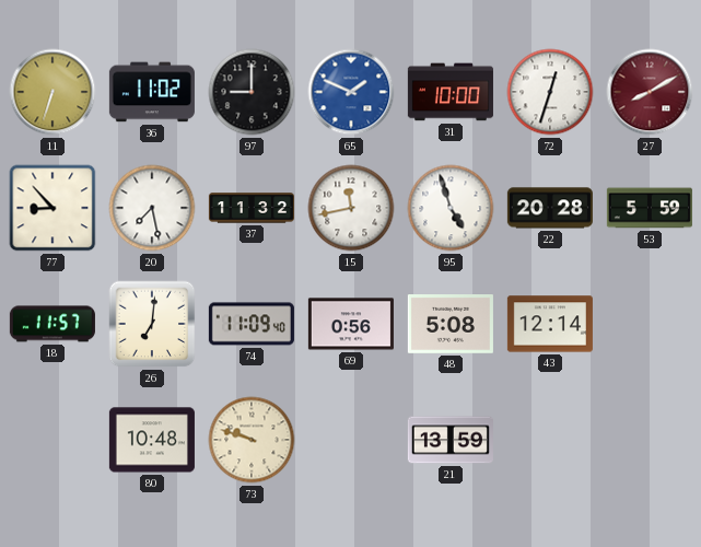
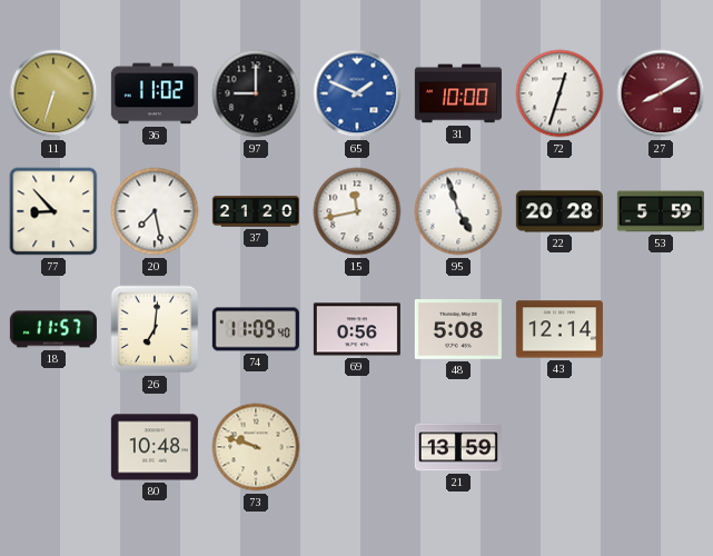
37: 11:32 -> 21:20
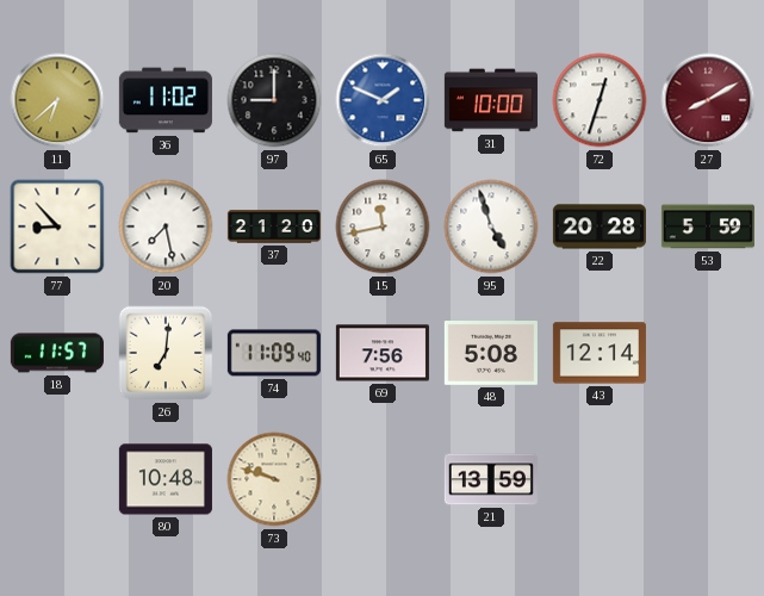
11: 6:33 -> 6:38
69: 0:56 -> 7:56
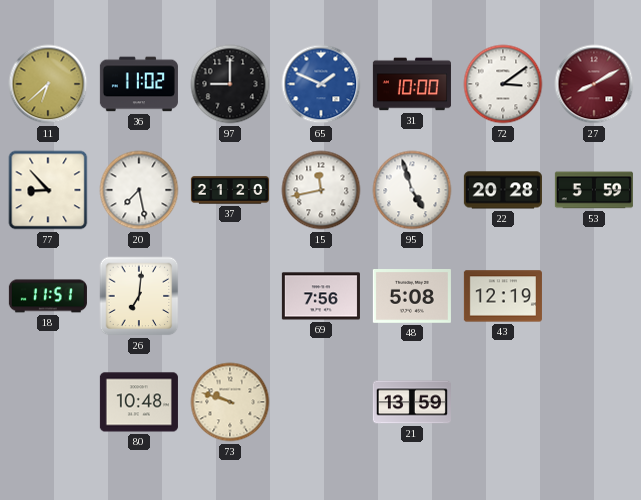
72: 12:33 -> 3:09
18: 11:57 -> 11:51
74: 11:09 -> none
43: 12:14 -> 12:19
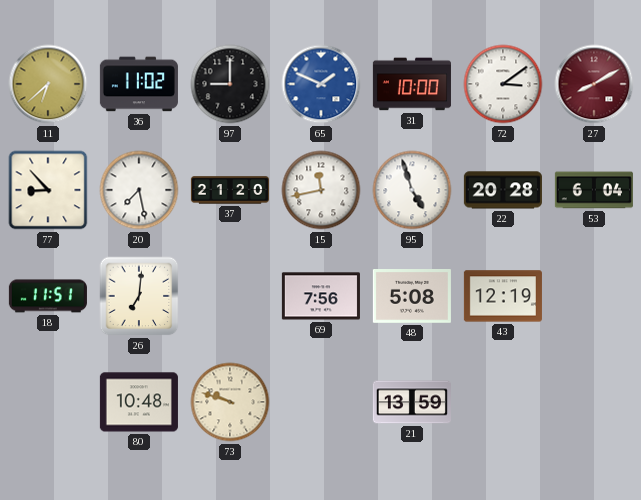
53: 5:59 -> 6:04
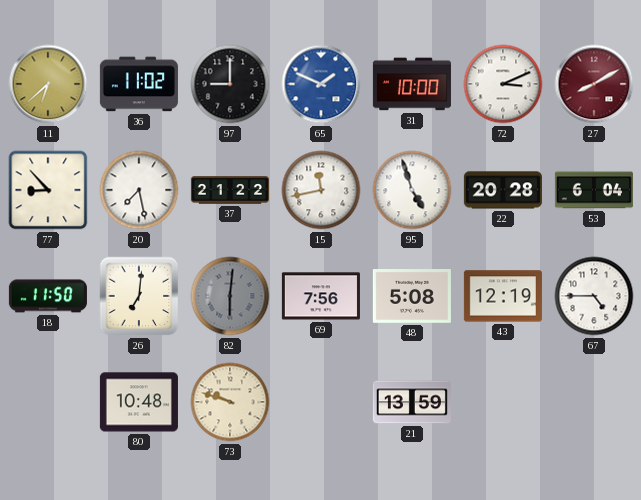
72: 3:09 -> 3:11
37: 21:20 -> 21:22
18: 11:51 -> 11:50
82: none -> 6:01
67: none -> 4:45
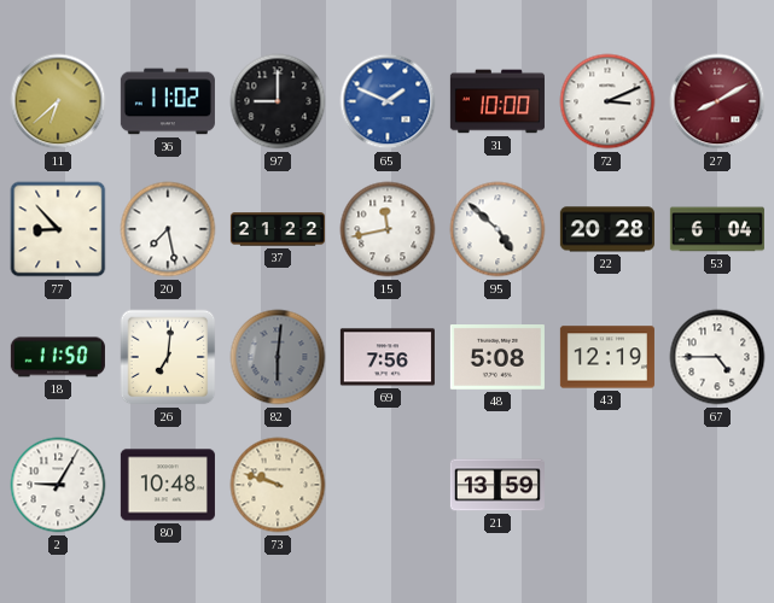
95: 4:57 -> 4:52
2: none -> 9:05
